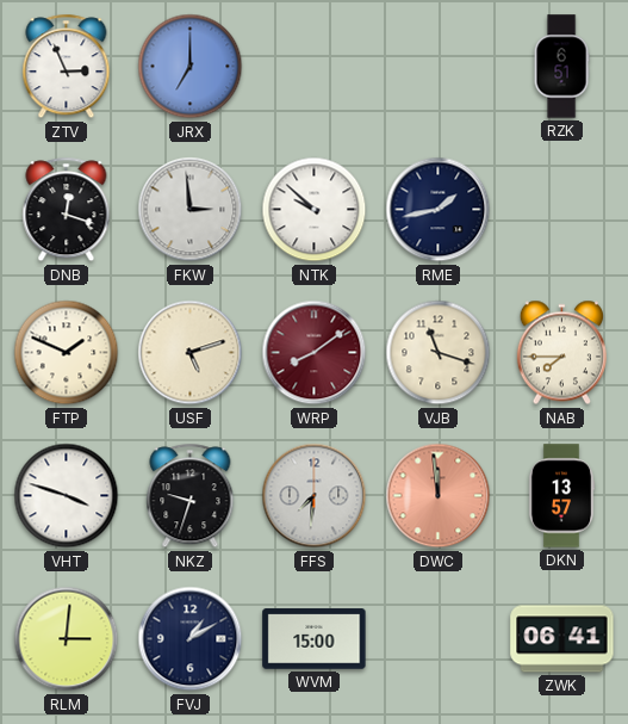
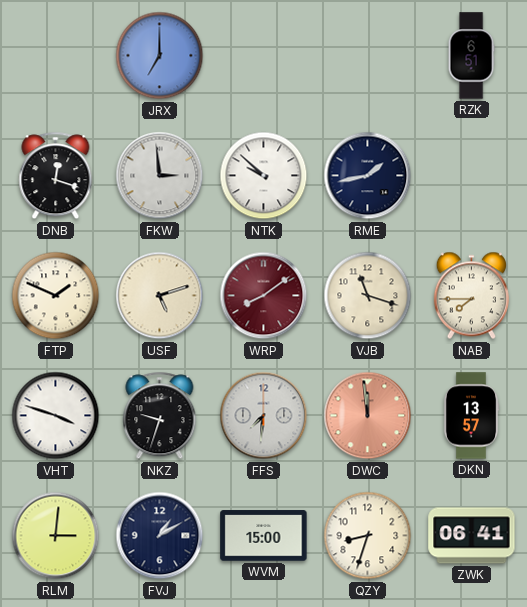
ZTV: 2:56 -> none
QZY: none -> 8:33
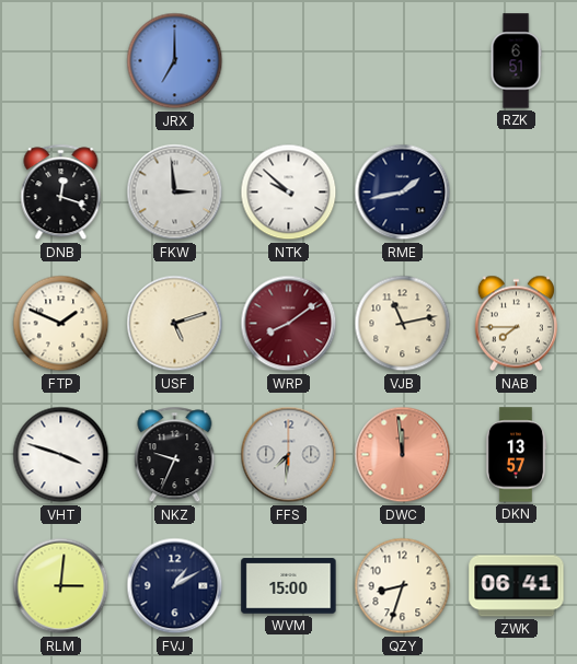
VJB: 11:18 -> 11:13
NKZ: 9:33 -> 9:34
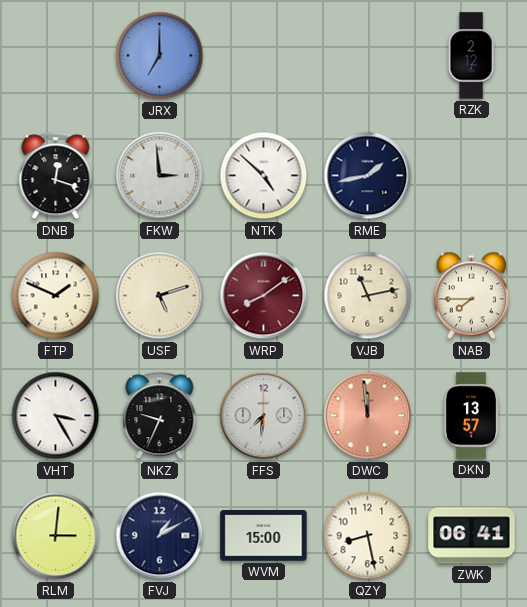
RZK: 6:51 -> 2:12
NTK: 9:52 -> 4:52
VHT: 3:48 -> 3:25
QZY: 8:33 -> 8:28
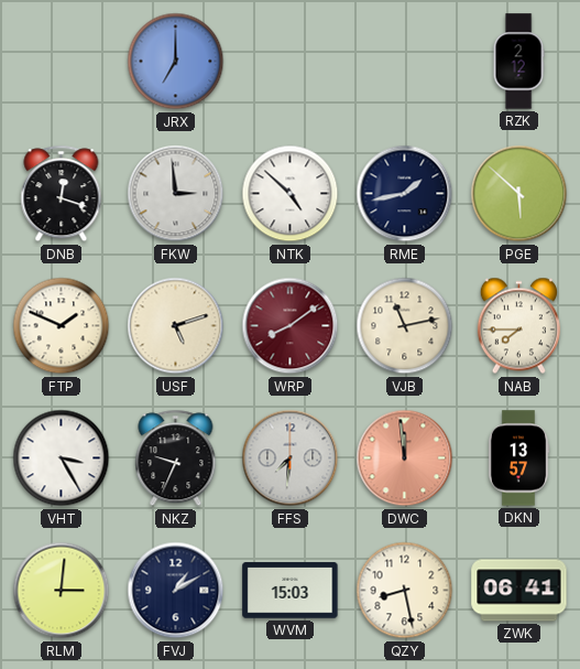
PGE: none -> 5:52
WVM: 15:00 -> 15:03
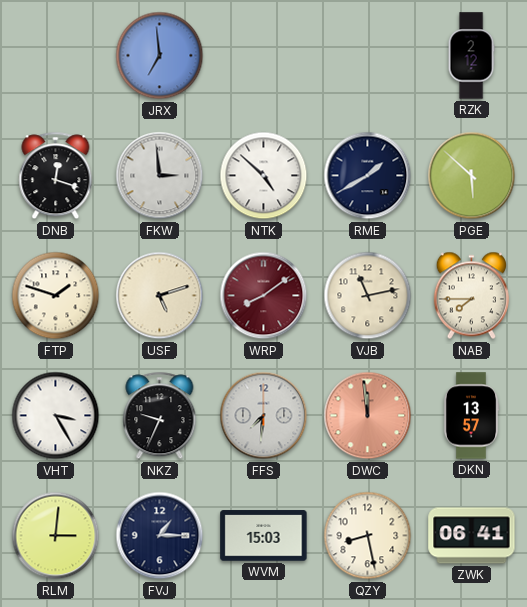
JRX: 7:00 -> 6:59
RME: 1:43 -> 1:40
FTP: 1:49 -> 1:48
FVJ: 1:10 -> 1:15
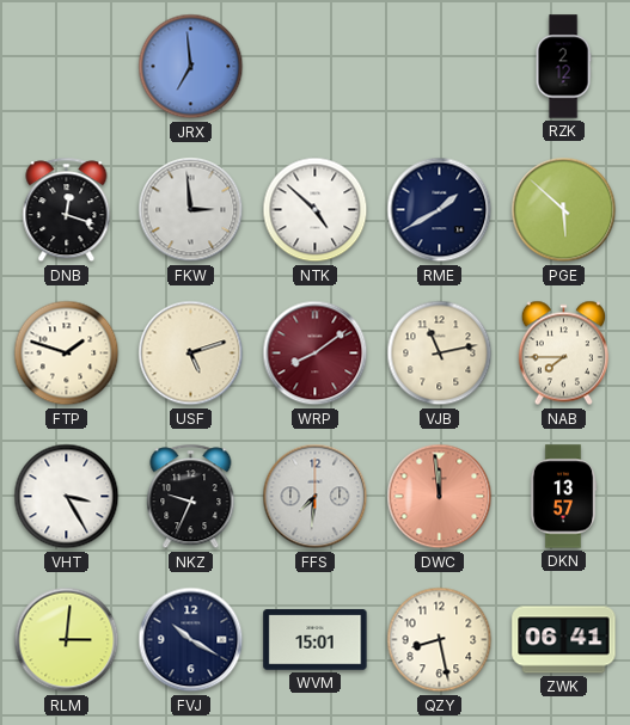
FVJ: 1:15 -> 10:20
WVM: 15:03 -> 15:01
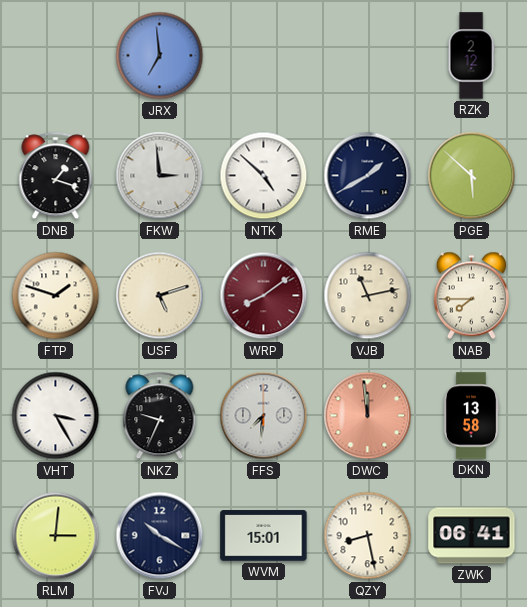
DNB: 12:18 -> 1:18
DKN: 13:57 -> 13:58
